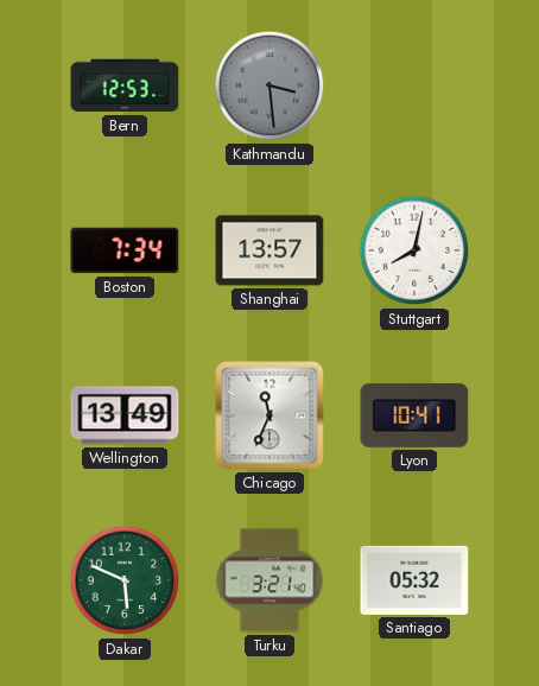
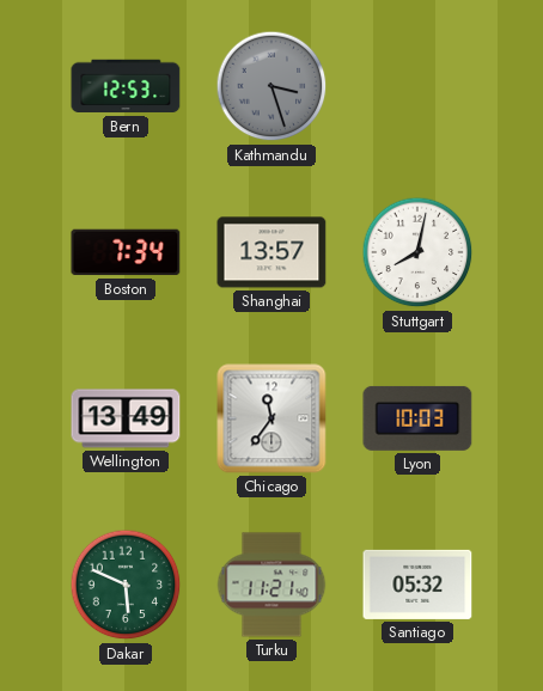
Kathmandu: 3:29 -> 3:27
Chicago: 11:34 -> 11:36
Lyon: 10:41 -> 10:03
Turku: 3:21 -> 11:21
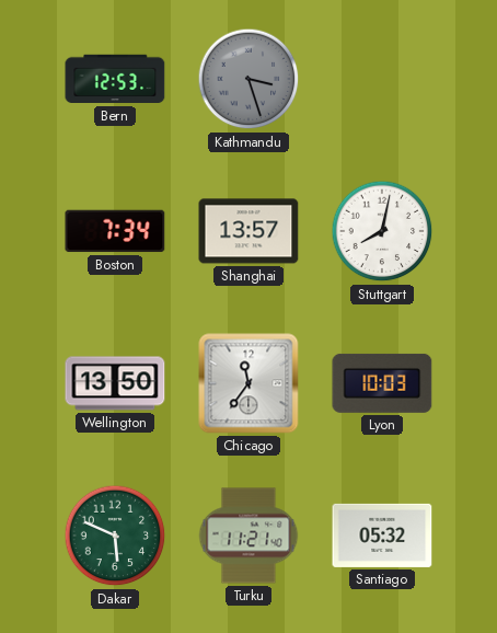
Wellington: 13:49 -> 13:50
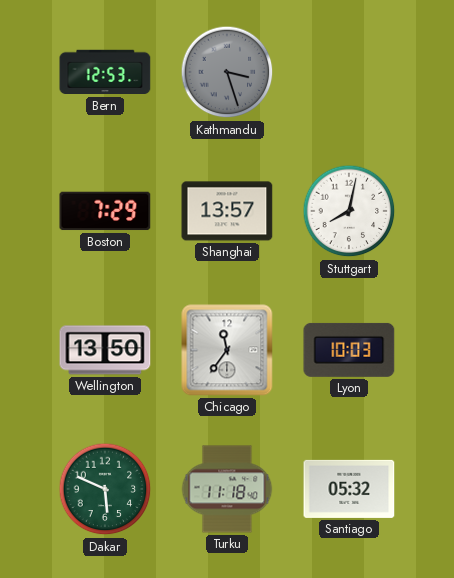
Boston: 7:34 -> 7:29
Turku: 11:21 -> 11:18
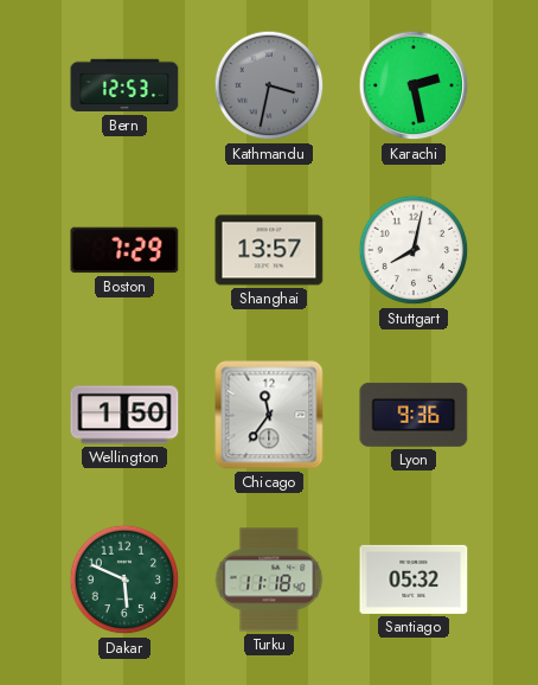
Kathmandu: 3:27 -> 3:32
Karachi: none -> 2:28
Wellington: 13:50 -> 1:50
Lyon: 10:03 -> 9:36
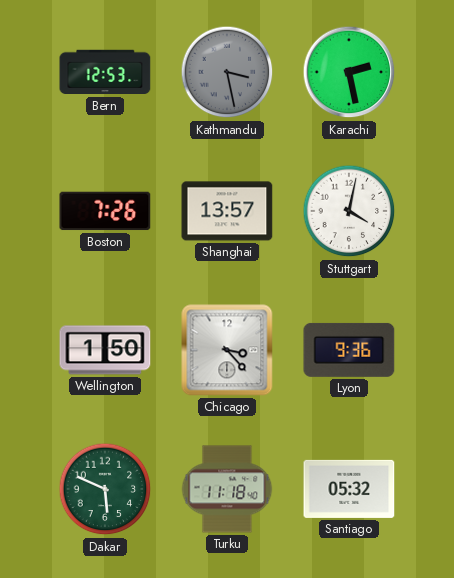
Kathmandu: 3:32 -> 3:28
Boston: 7:29 -> 7:26
Stuttgart: 8:02 -> 4:02
Chicago: 11:36 -> 3:23
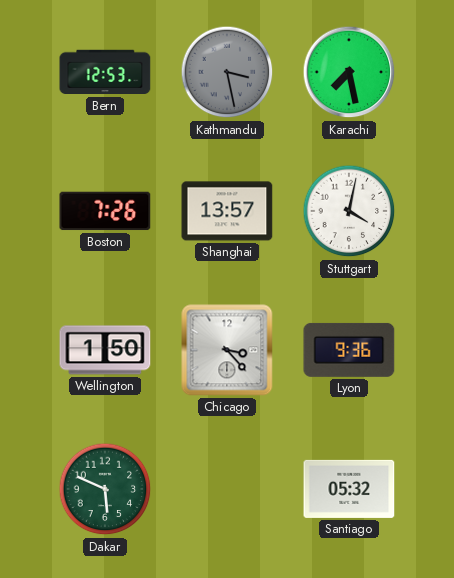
Karachi: 2:28 -> 7:28
Turku: 11:18 -> none
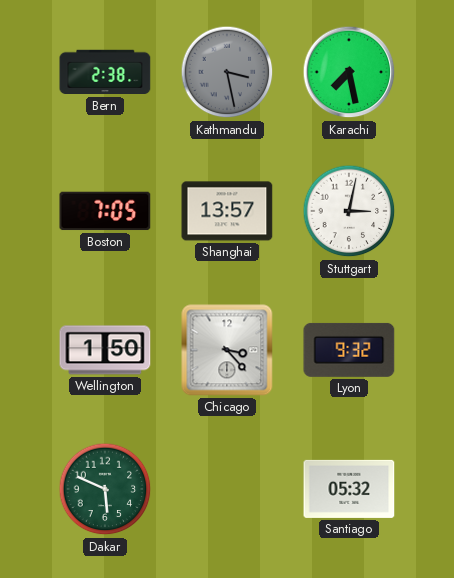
Bern: 12:53 -> 2:38
Boston: 7:26 -> 7:05
Stuttgart: 4:02 -> 3:02
Lyon: 9:36 -> 9:32
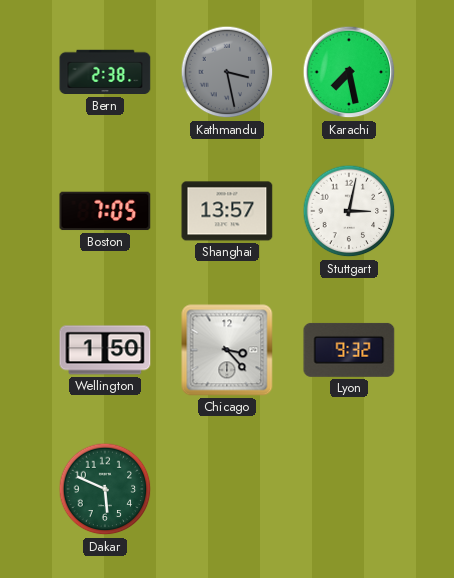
Santiago: 05:32 -> none
